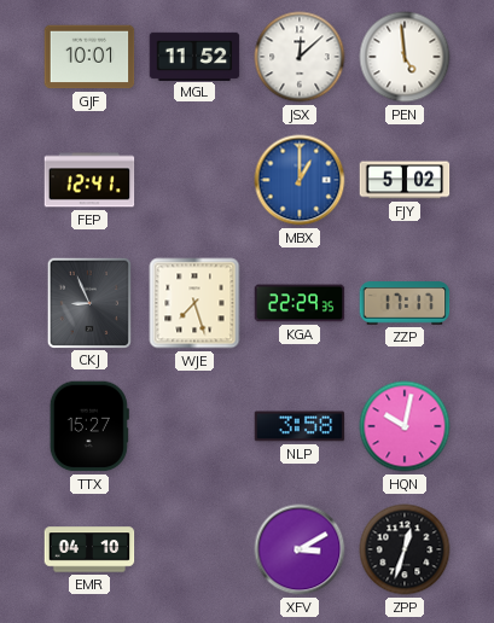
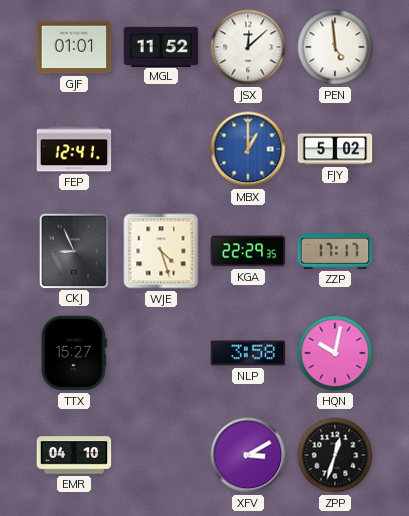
GJF: 10:01 -> 01:01
WJE: 7:27 -> 4:27
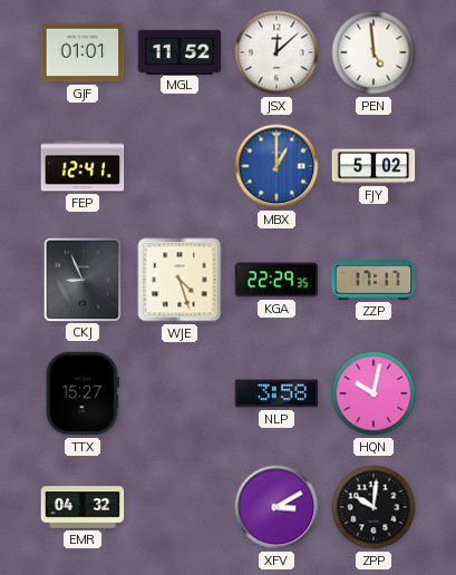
EMR: 04:10 -> 04:32
ZPP: 12:33 -> 10:01
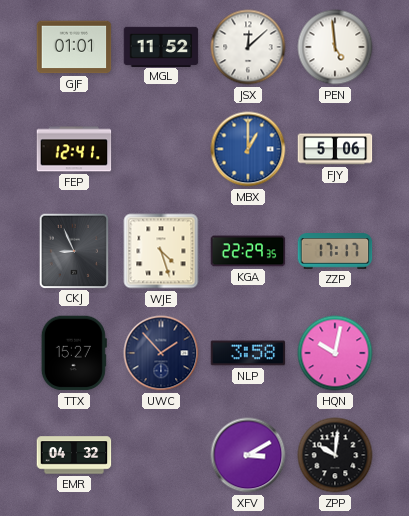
FJY: 5:02 -> 5:06
UWC: none -> 1:53
